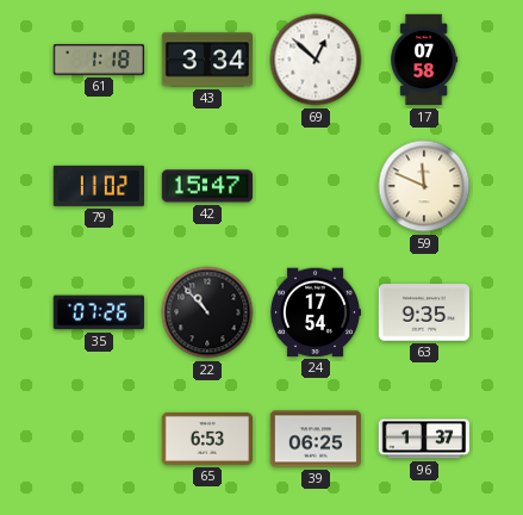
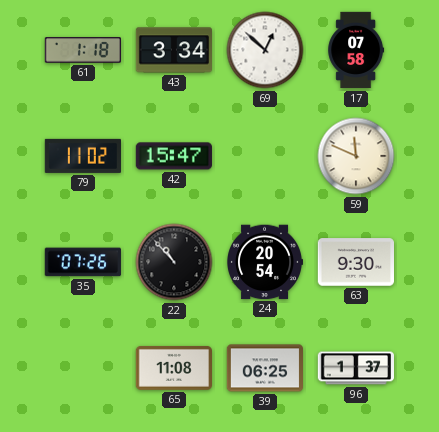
24: 17:54 -> 20:54
63: 9:35 -> 9:30
65: 6:53 -> 11:08
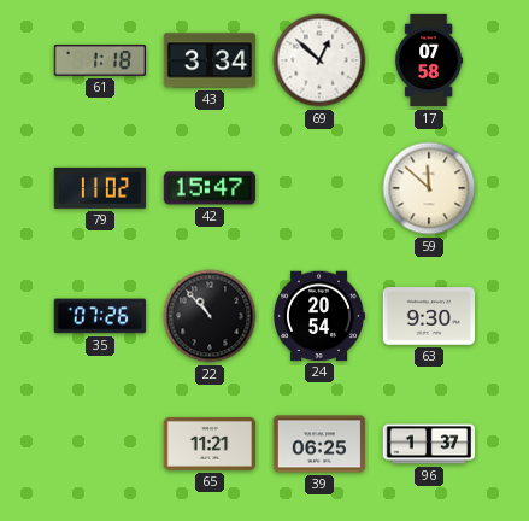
59: 11:49 -> 11:52
65: 11:08 -> 11:21
